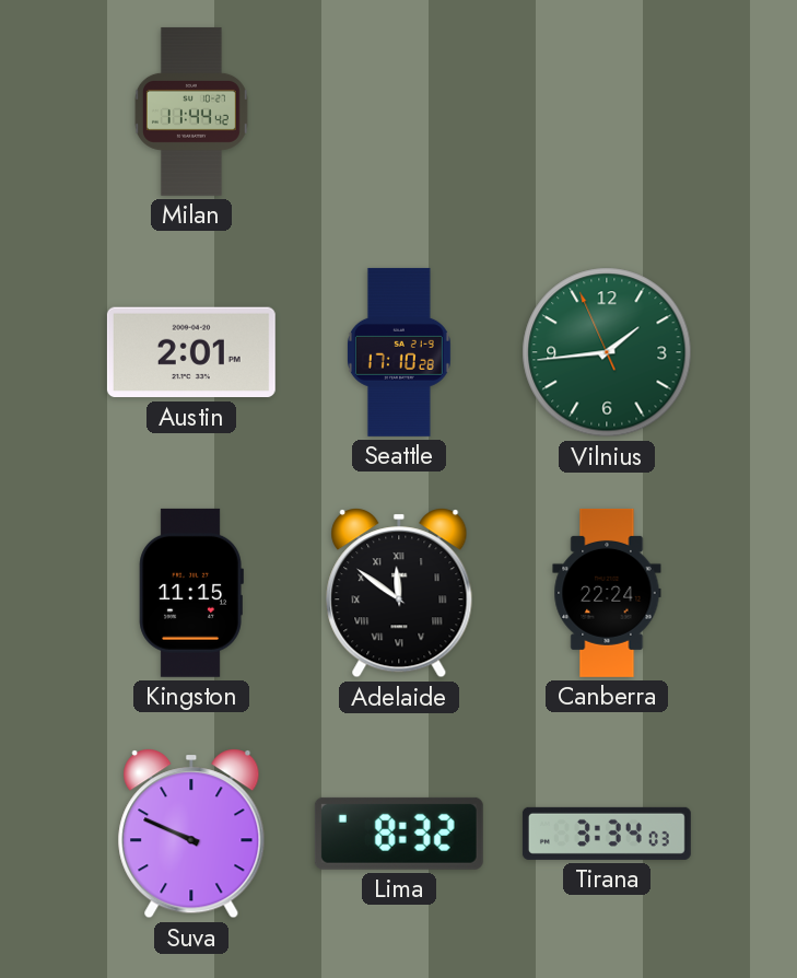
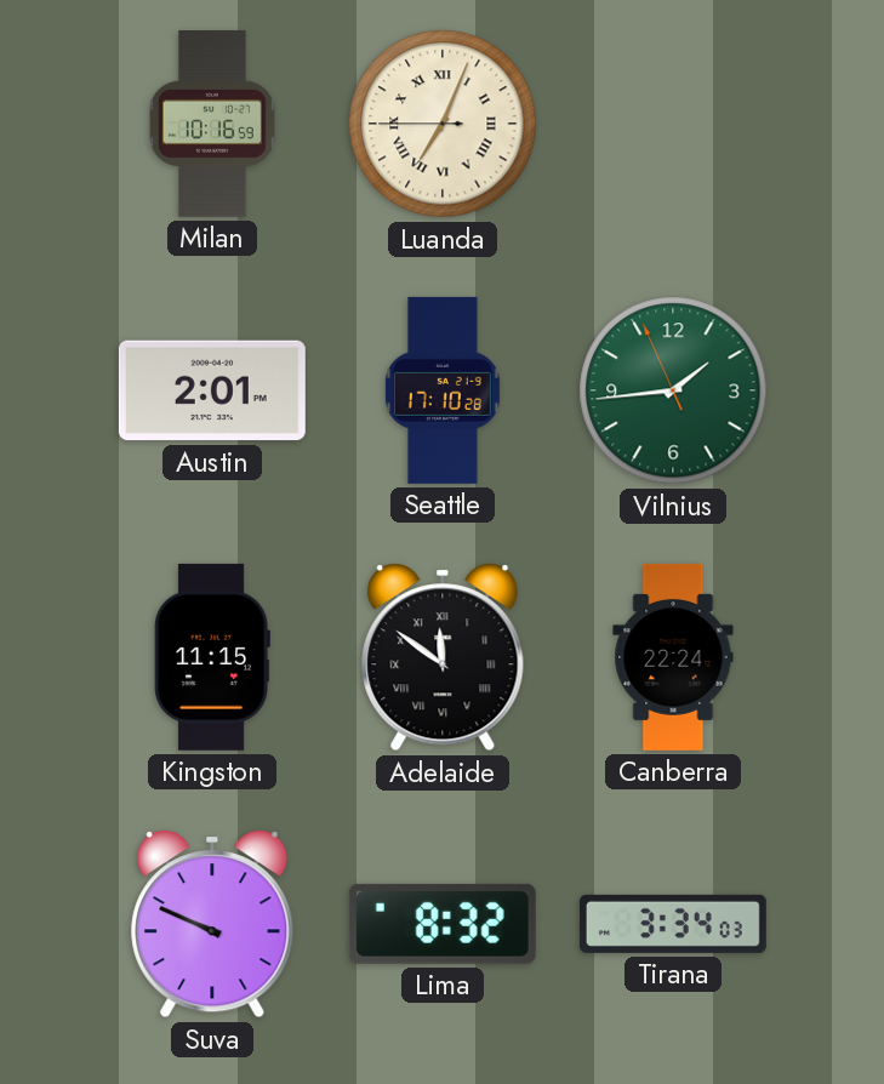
Milan: 11:44 -> 10:16
Luanda: none -> 7:03
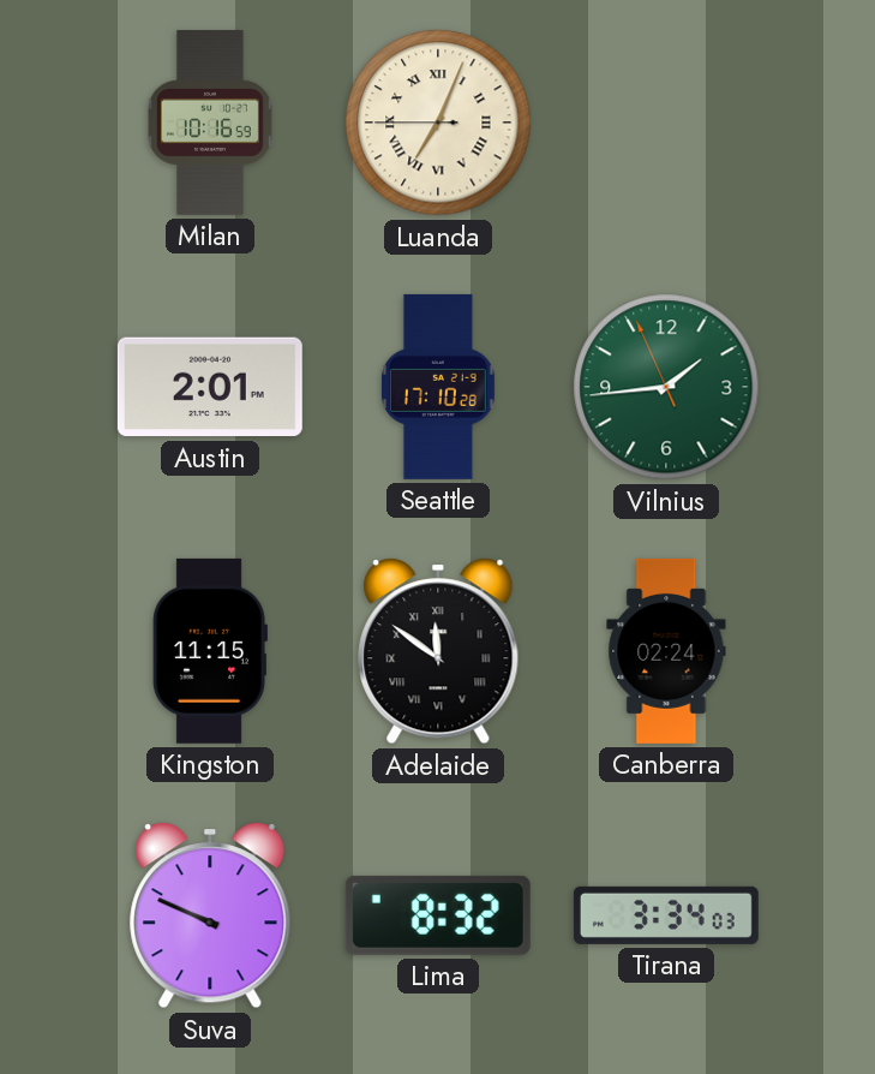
Canberra: 22:24 -> 02:24
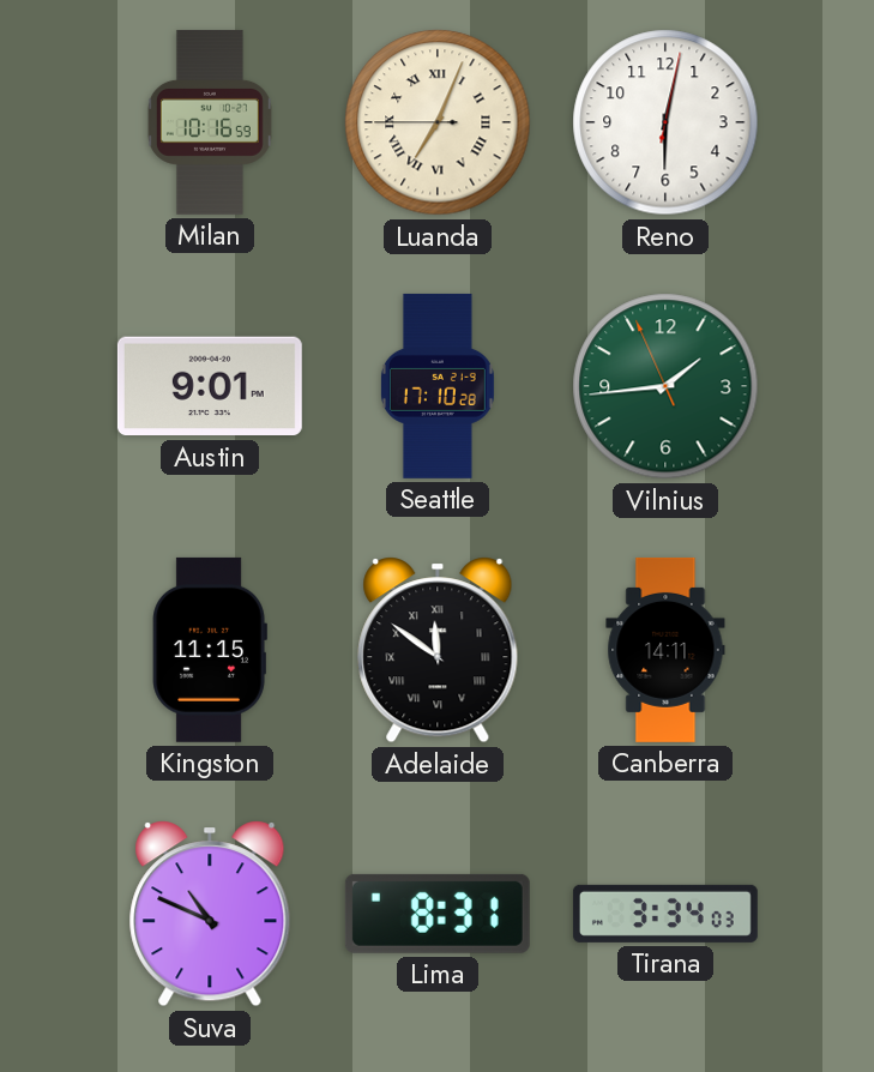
Reno: none -> 6:02
Austin: 2:01 -> 9:01
Canberra: 02:24 -> 14:11
Suva: 9:49 -> 10:49
Lima: 8:32 -> 8:31
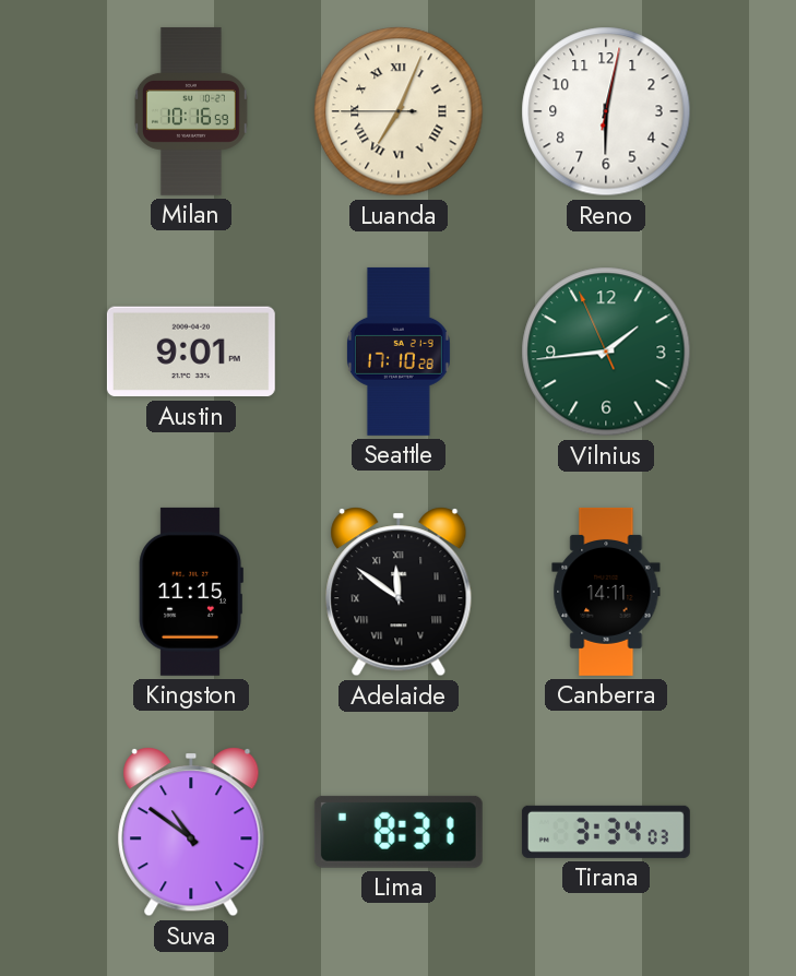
Suva: 10:49 -> 10:51
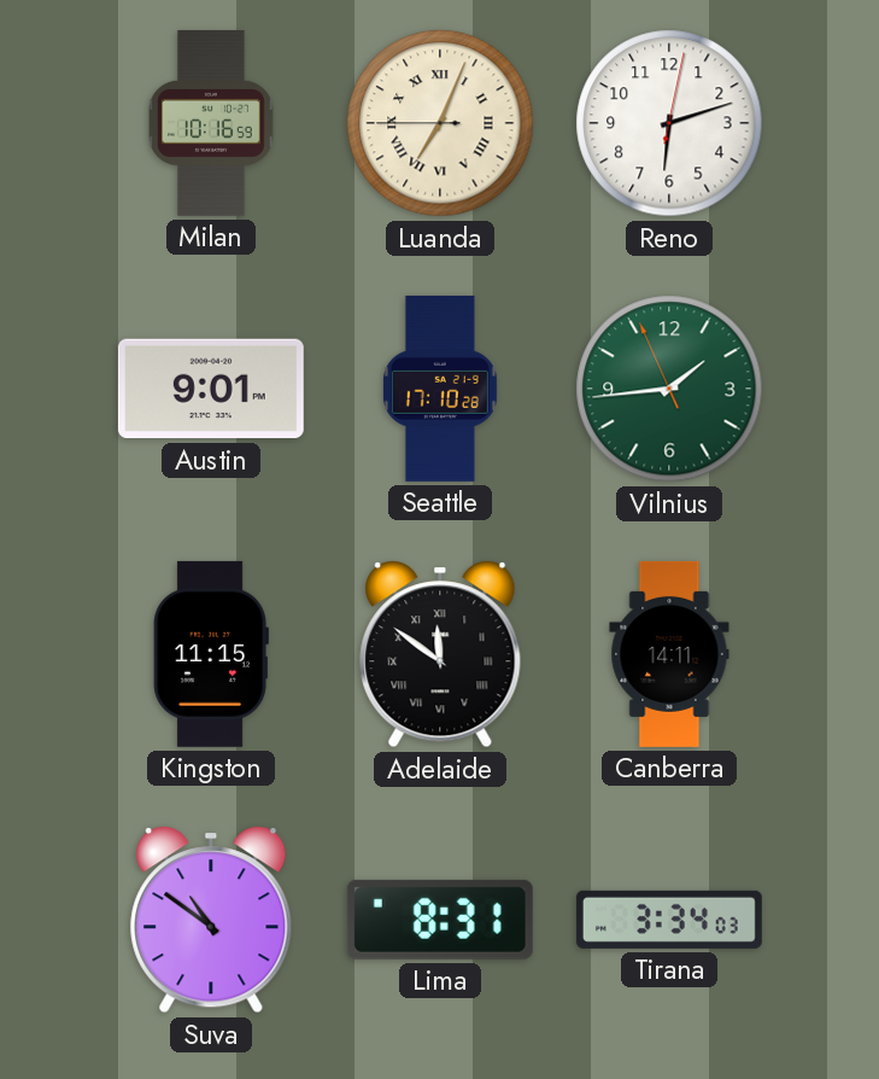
Reno: 6:02 -> 6:12
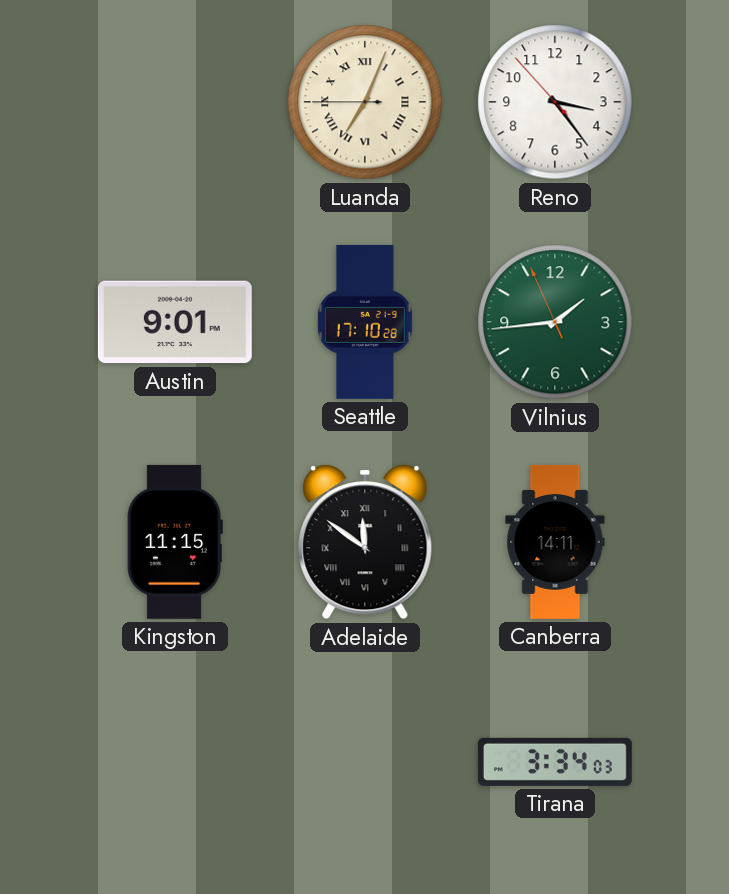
Milan: 10:16 -> none
Reno: 6:12 -> 3:23
Suva: 10:51 -> none
Lima: 8:31 -> none
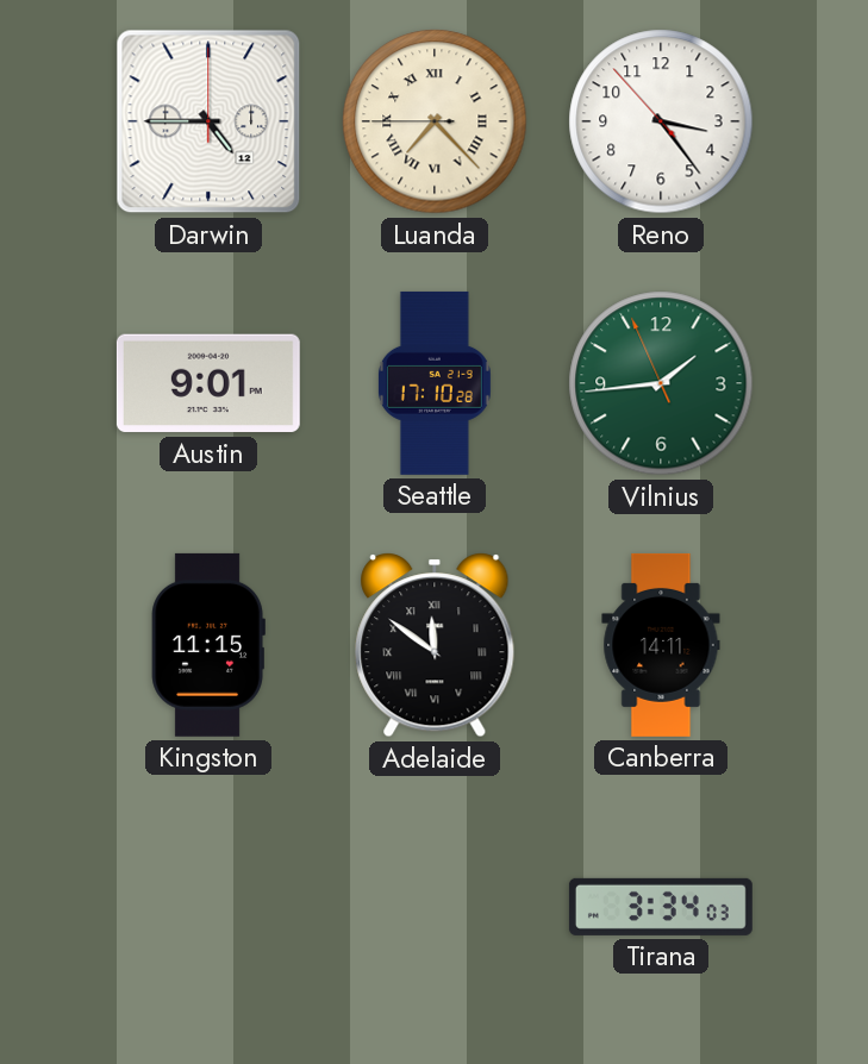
Darwin: none -> 4:45
Luanda: 7:03 -> 7:22
